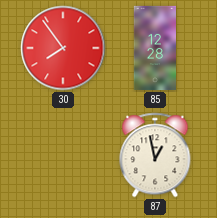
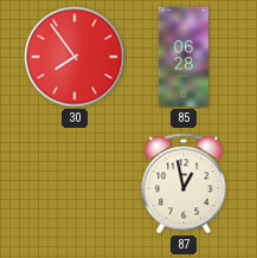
85: 12:28 -> 06:28
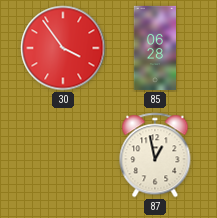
30: 7:54 -> 3:54
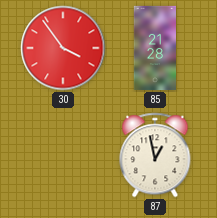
85: 06:28 -> 21:28
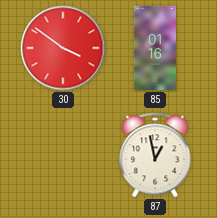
30: 3:54 -> 3:51
85: 21:28 -> 01:16
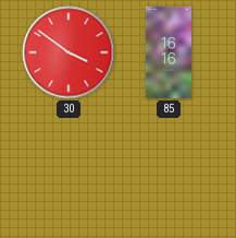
85: 01:16 -> 16:16
87: 12:58 -> none
